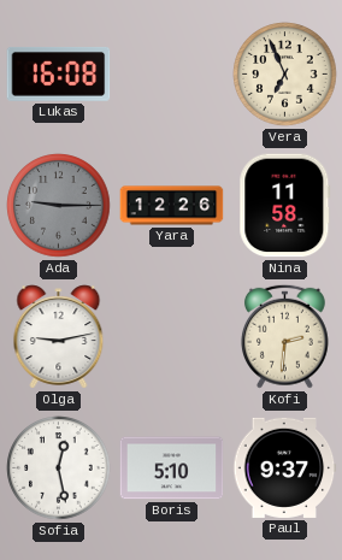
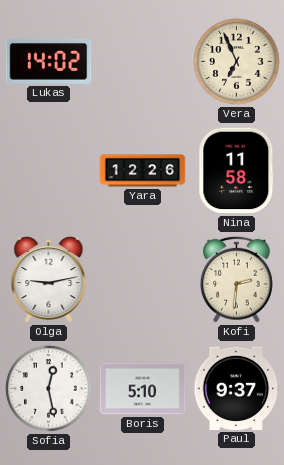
Lukas: 16:08 -> 14:02
Ada: 9:15 -> none
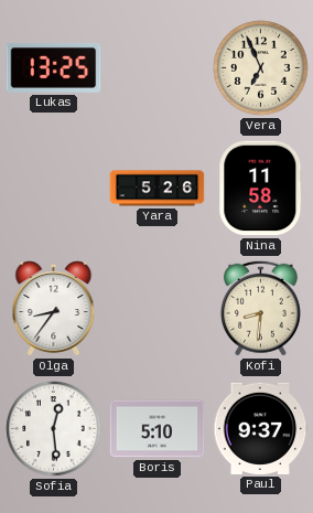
Lukas: 14:02 -> 13:25
Yara: 12:26 -> 5:26
Olga: 9:13 -> 8:36
Kofi: 2:31 -> 8:31
Sofia: 12:28 -> 12:29
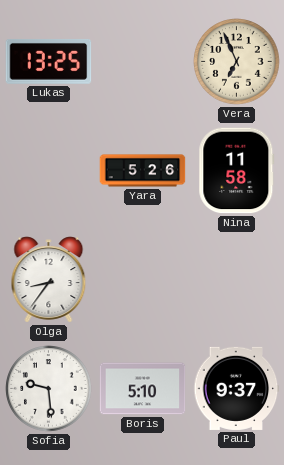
Kofi: 8:31 -> none
Sofia: 12:29 -> 9:29
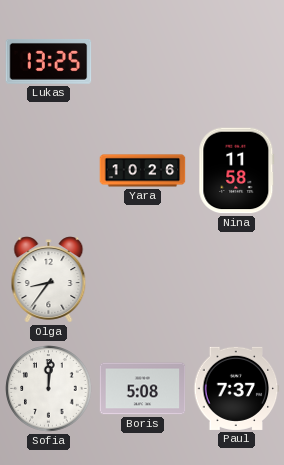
Vera: 6:56 -> none
Yara: 5:26 -> 10:26
Sofia: 9:29 -> 12:01
Boris: 5:10 -> 5:08
Paul: 9:37 -> 7:37
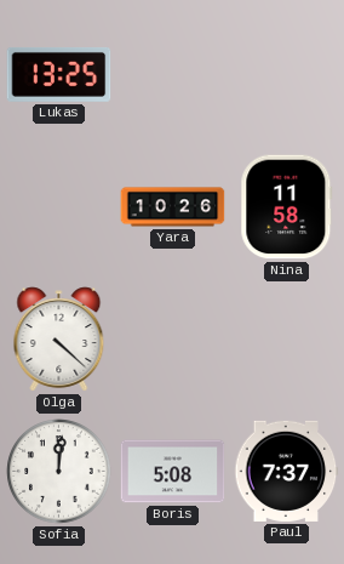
Olga: 8:36 -> 4:22
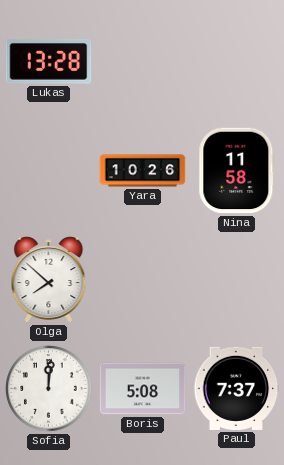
Lukas: 13:25 -> 13:28
Olga: 4:22 -> 7:52
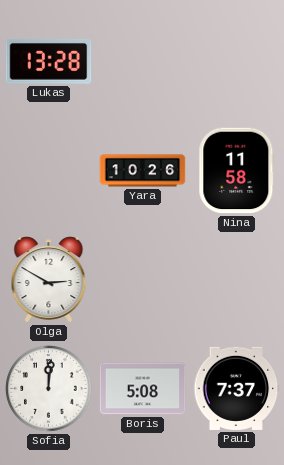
Olga: 7:52 -> 2:50
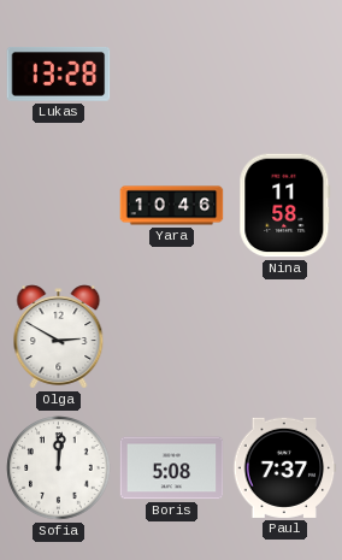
Yara: 10:26 -> 10:46
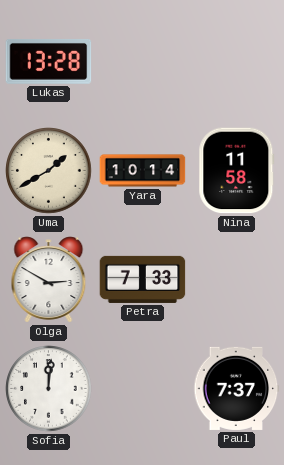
Uma: none -> 1:40
Yara: 10:46 -> 10:14
Petra: none -> 7:33
Boris: 5:08 -> none
